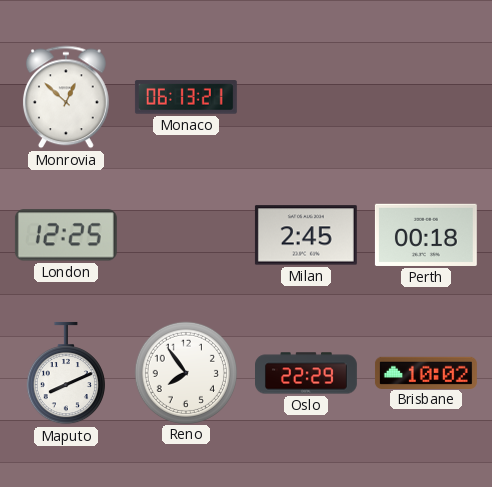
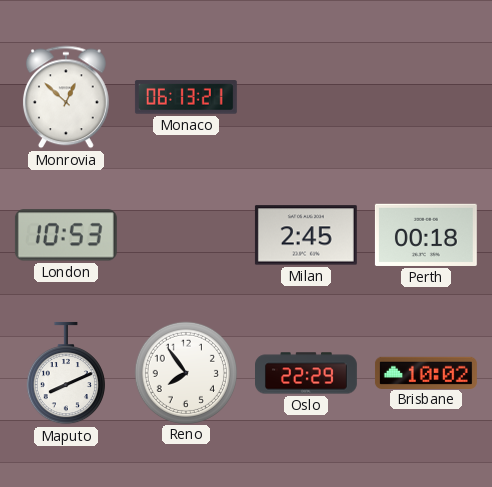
London: 12:25 -> 10:53
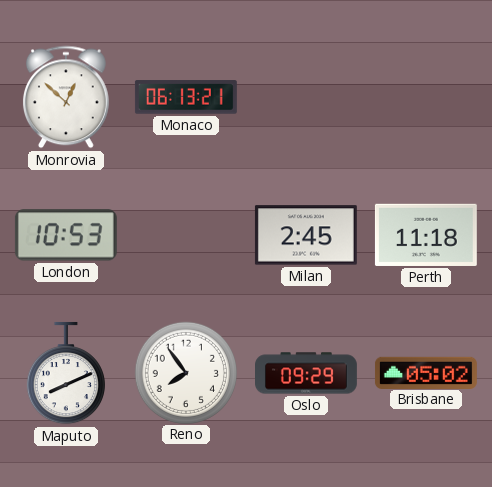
Perth: 00:18 -> 11:18
Oslo: 22:29 -> 09:29
Brisbane: 10:02 -> 05:02
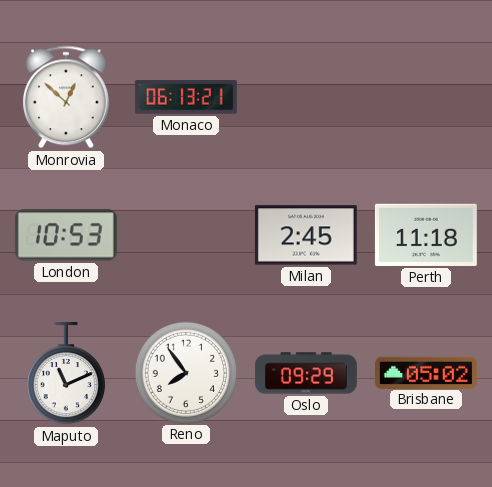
Maputo: 8:11 -> 11:11
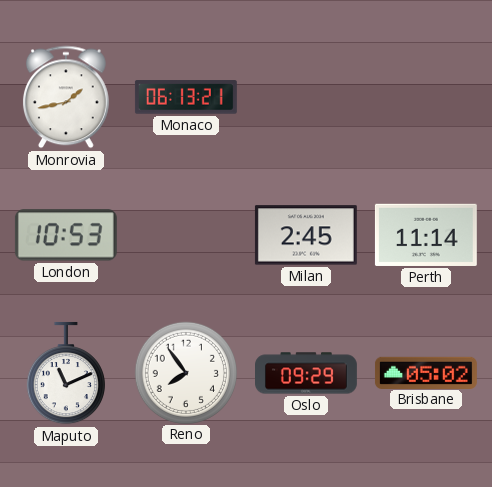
Monrovia: 12:52 -> 1:43
Perth: 11:18 -> 11:14
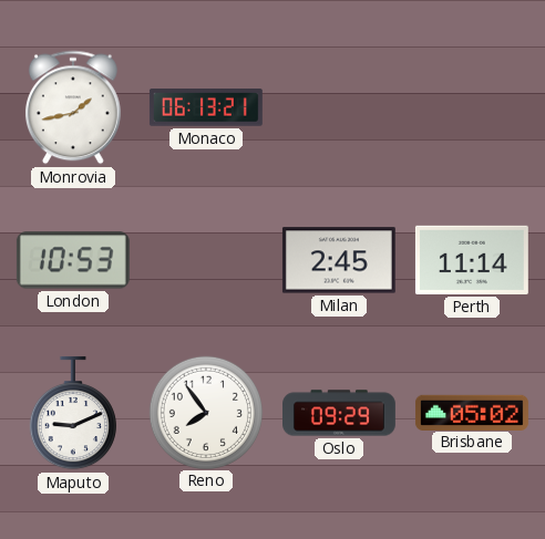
Maputo: 11:11 -> 9:11
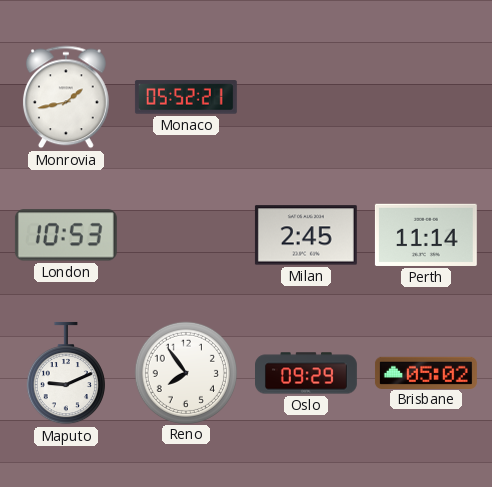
Monaco: 06:13 -> 05:52
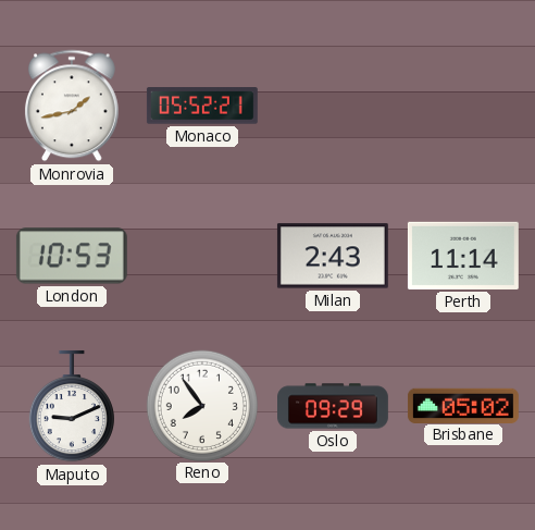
Milan: 2:45 -> 2:43
